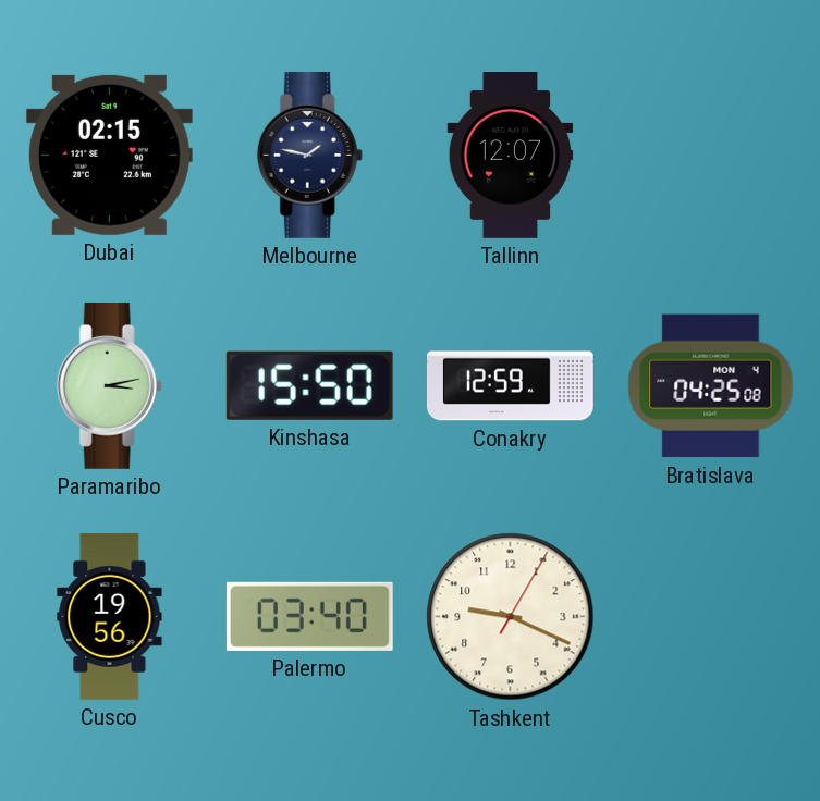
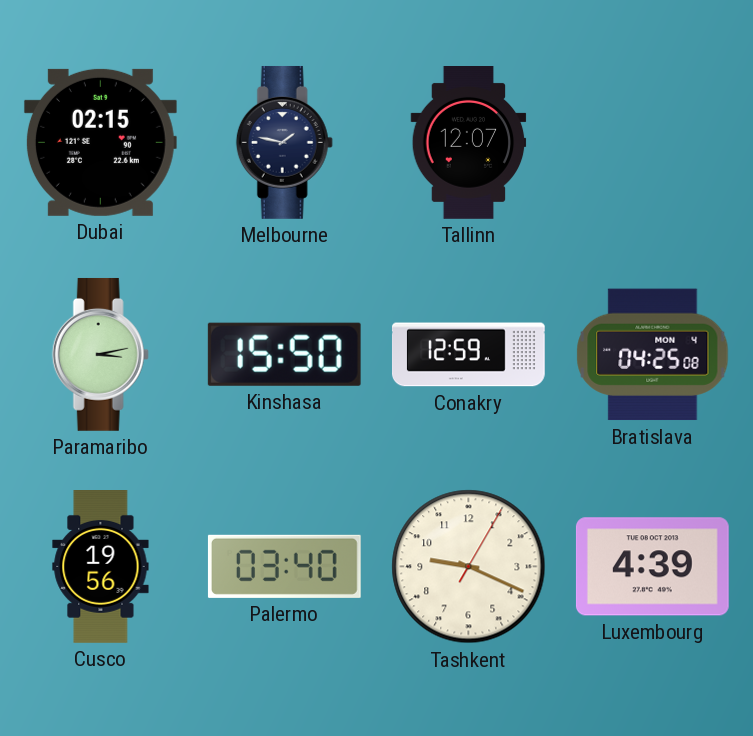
Luxembourg: none -> 4:39
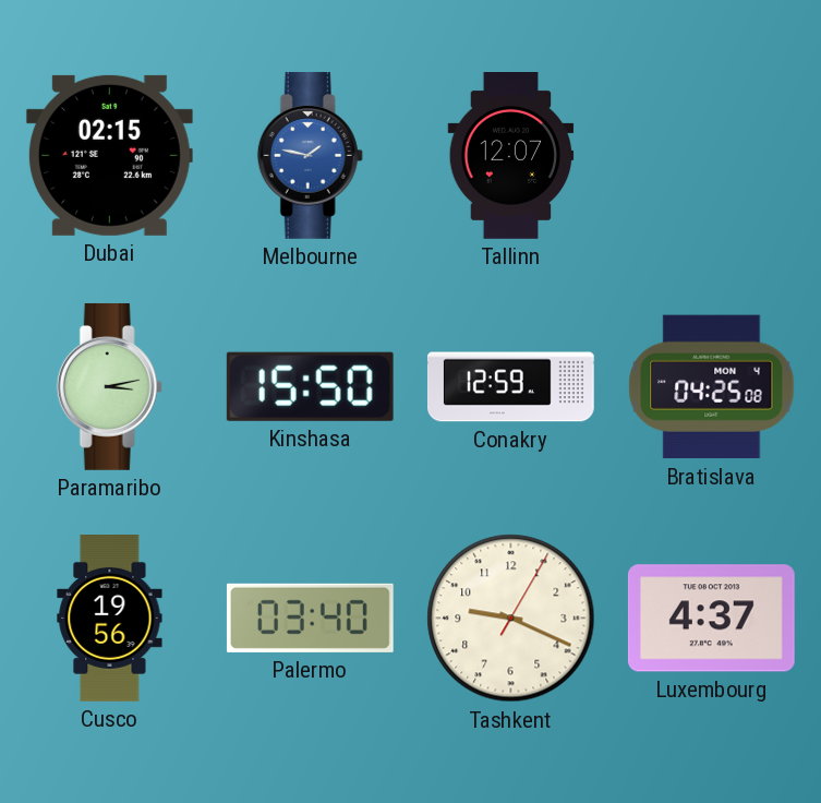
Melbourne dial: navy -> blue
Luxembourg: 4:39 -> 4:37
